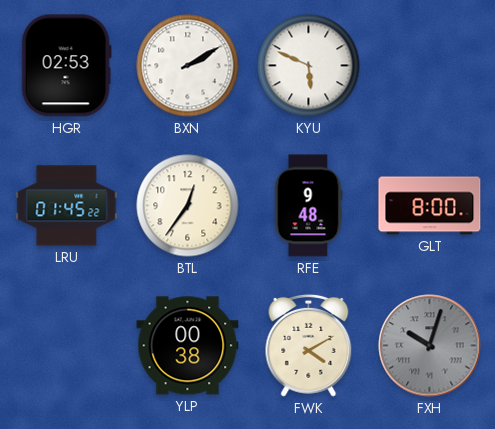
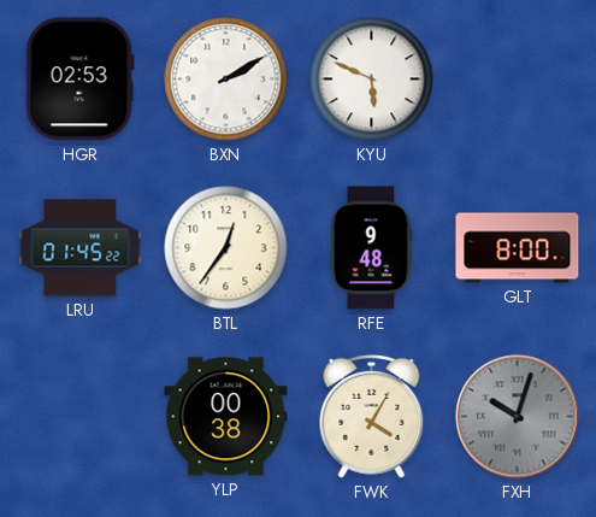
FWK: 4:10 -> 4:05
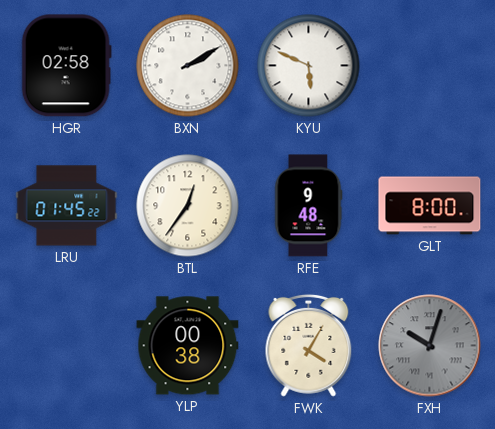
HGR: 02:53 -> 02:58
